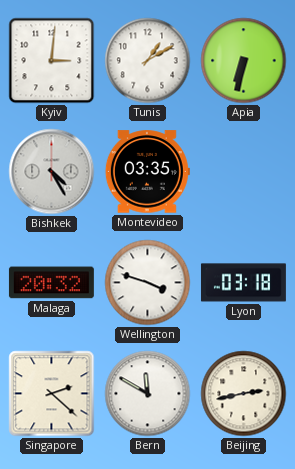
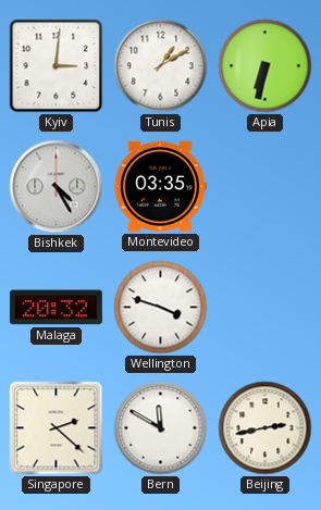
Lyon: 03:18 -> none
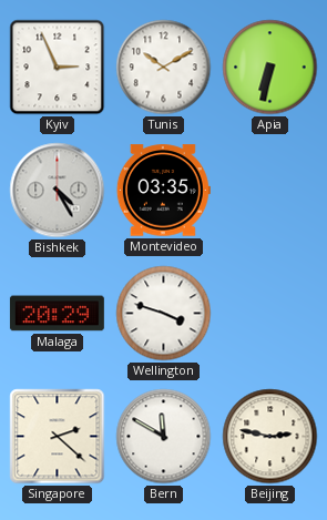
Kyiv: 3:01 -> 2:56
Tunis: 1:10 -> 10:10
Malaga: 20:32 -> 20:29
Beijing: 2:43 -> 2:47
